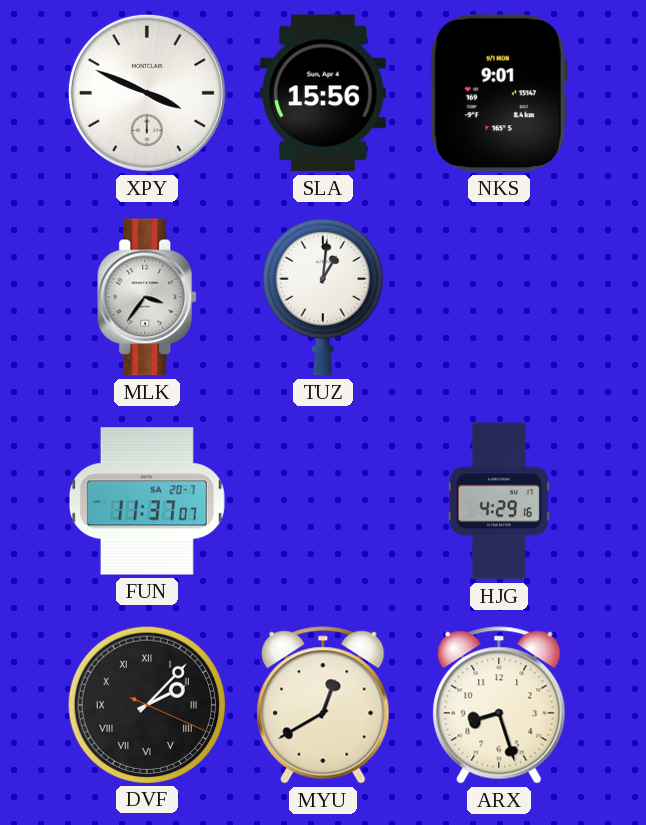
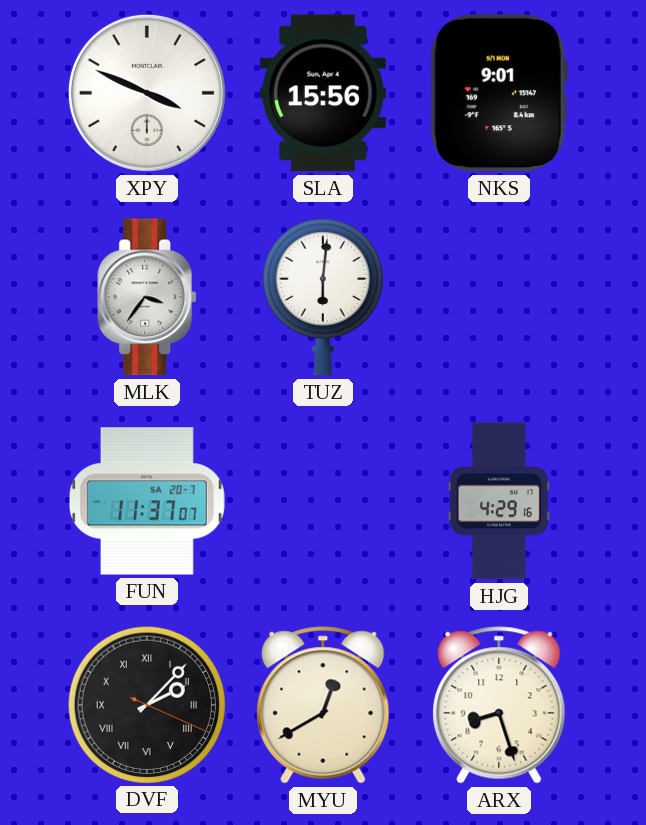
TUZ: 1:01 -> 6:01
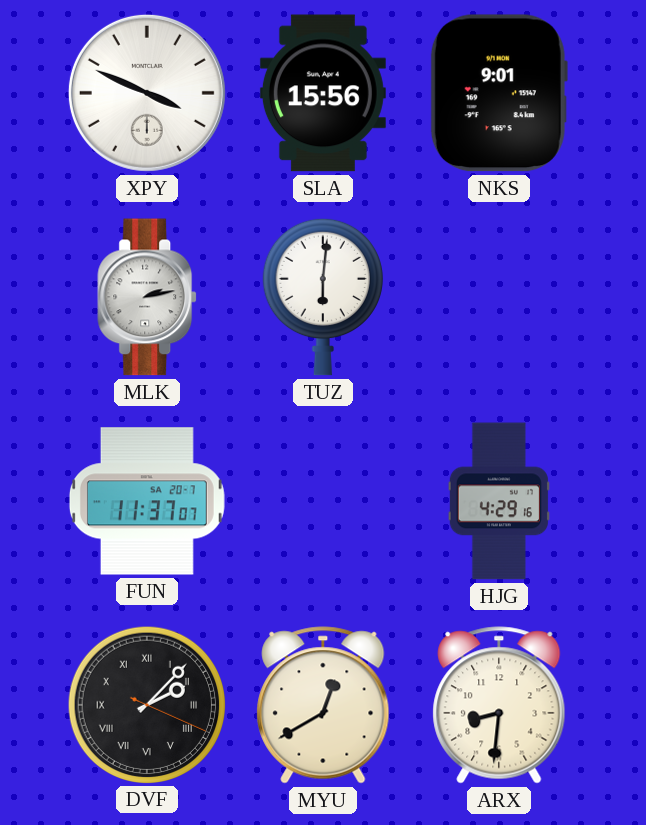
MLK: 3:36 -> 2:13
ARX: 8:27 -> 8:31
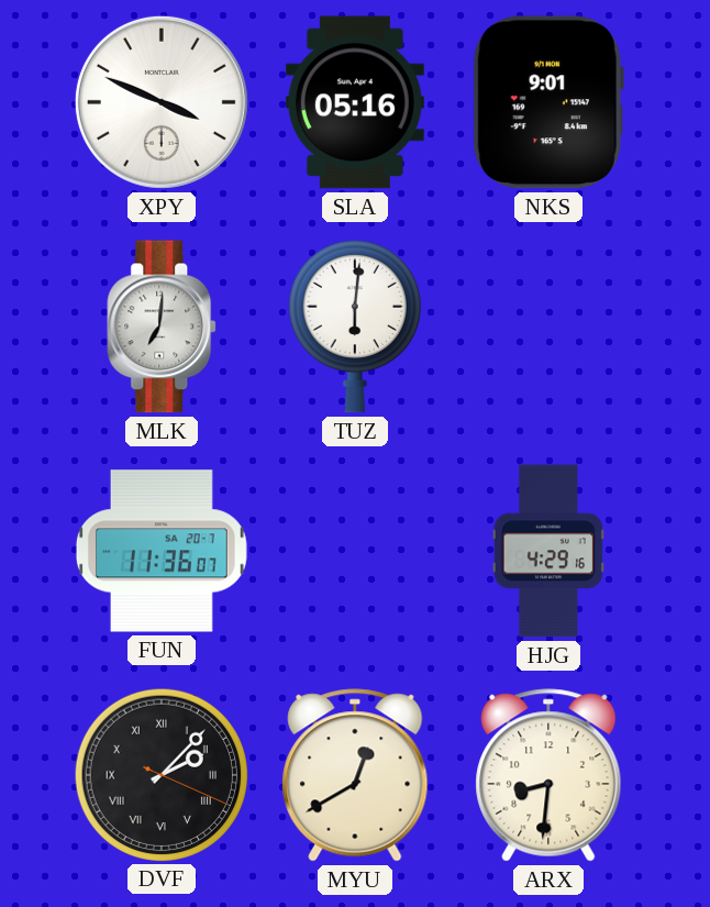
SLA: 15:56 -> 05:16
MLK: 2:13 -> 7:01
FUN: 11:37 -> 11:36
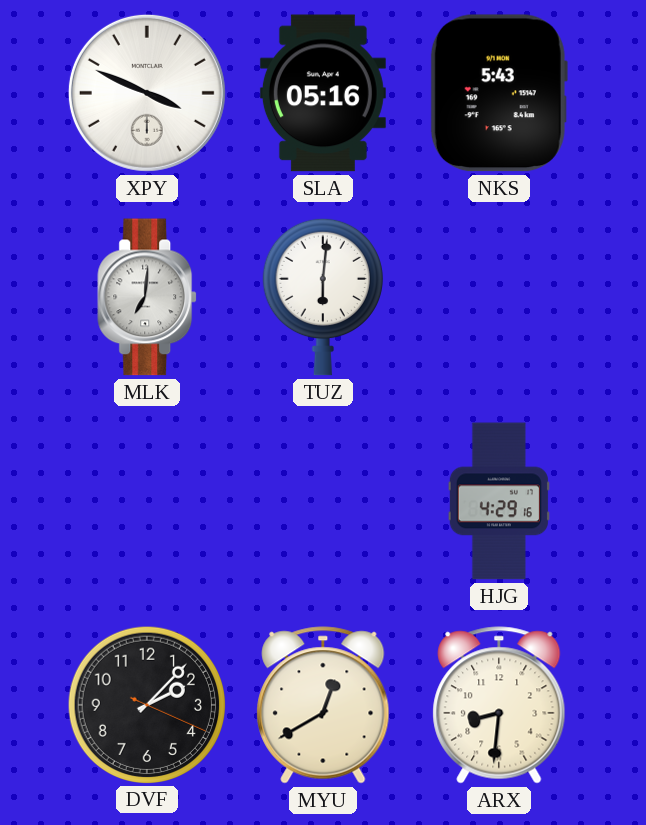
NKS: 9:01 -> 5:43
FUN: 11:36 -> none
DVF numerals: Roman -> Arabic
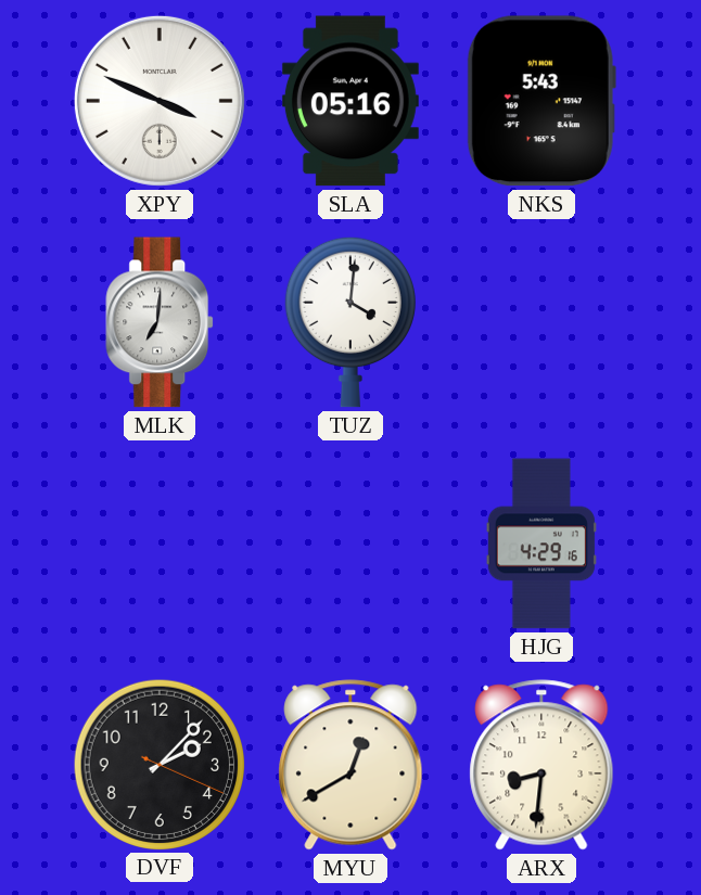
TUZ: 6:01 -> 4:01
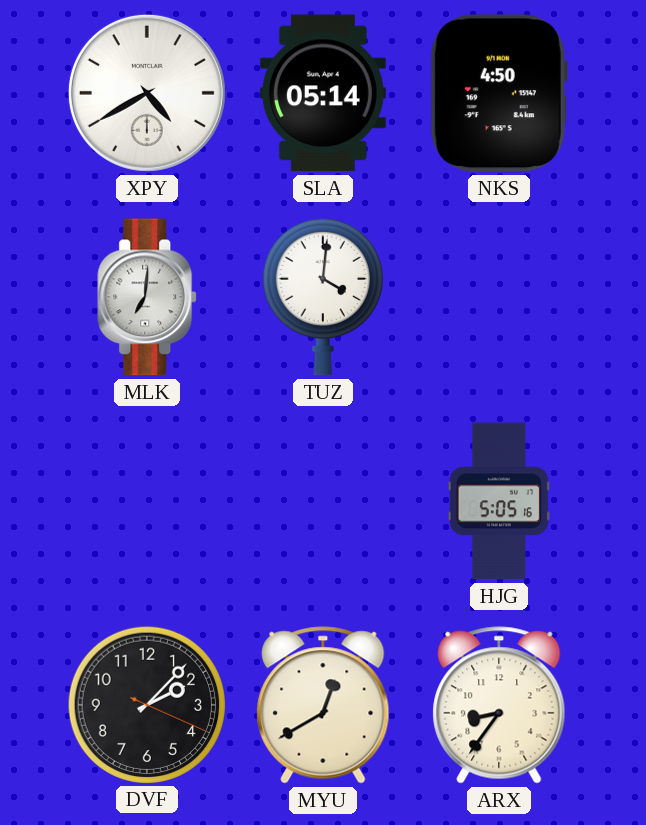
XPY: 3:49 -> 4:40
SLA: 05:16 -> 05:14
NKS: 5:43 -> 4:50
HJG: 4:29 -> 5:05
ARX: 8:31 -> 8:36
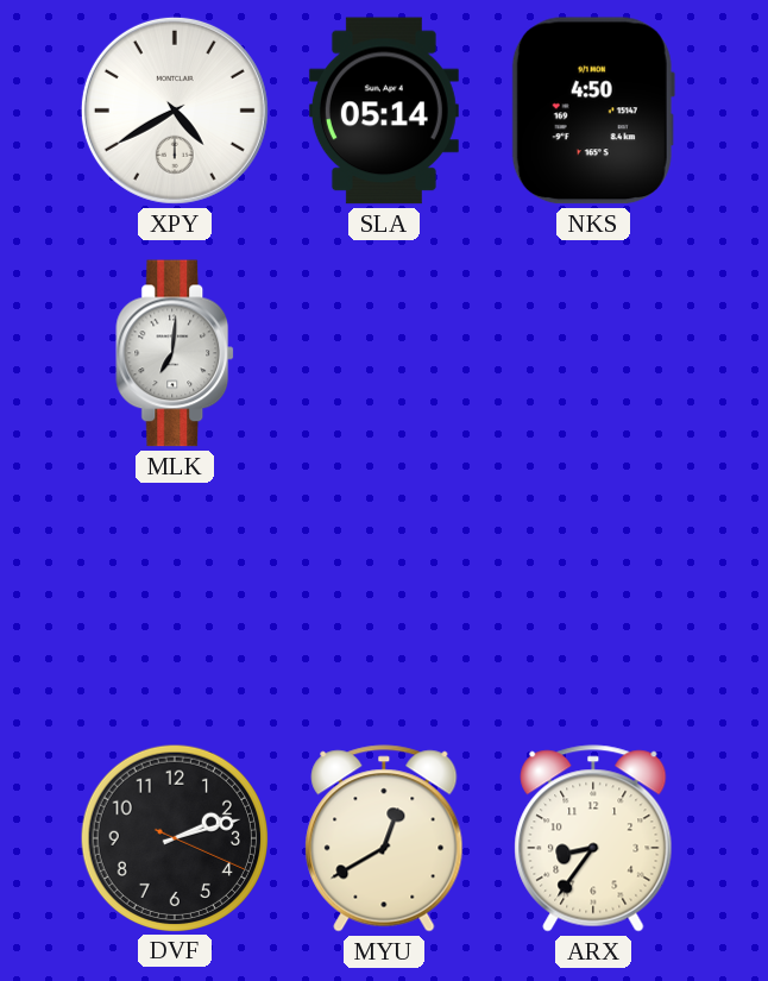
TUZ: 4:01 -> none
HJG: 5:05 -> none
DVF: 2:07 -> 2:12
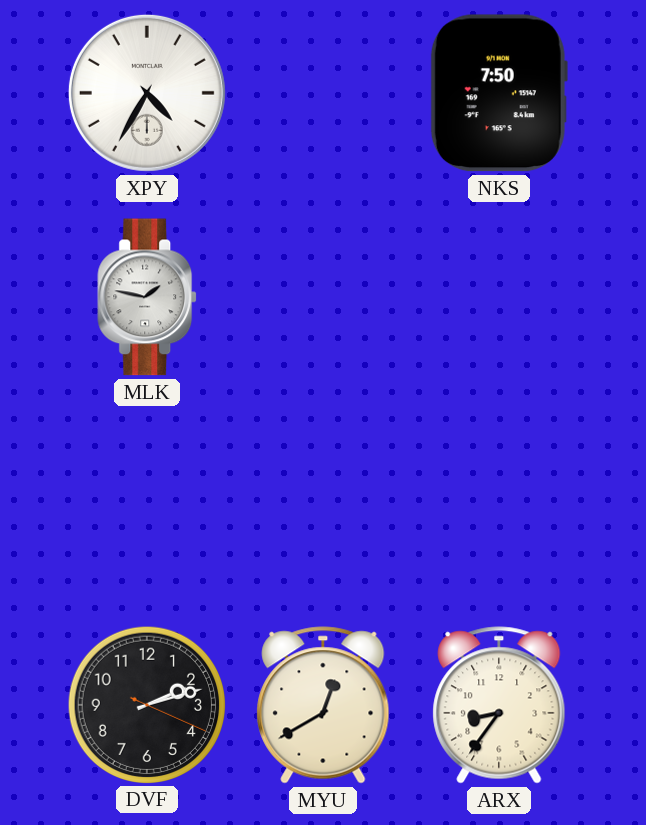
XPY: 4:40 -> 4:35
SLA: 05:14 -> none
NKS: 4:50 -> 7:50
MLK: 7:01 -> 1:47
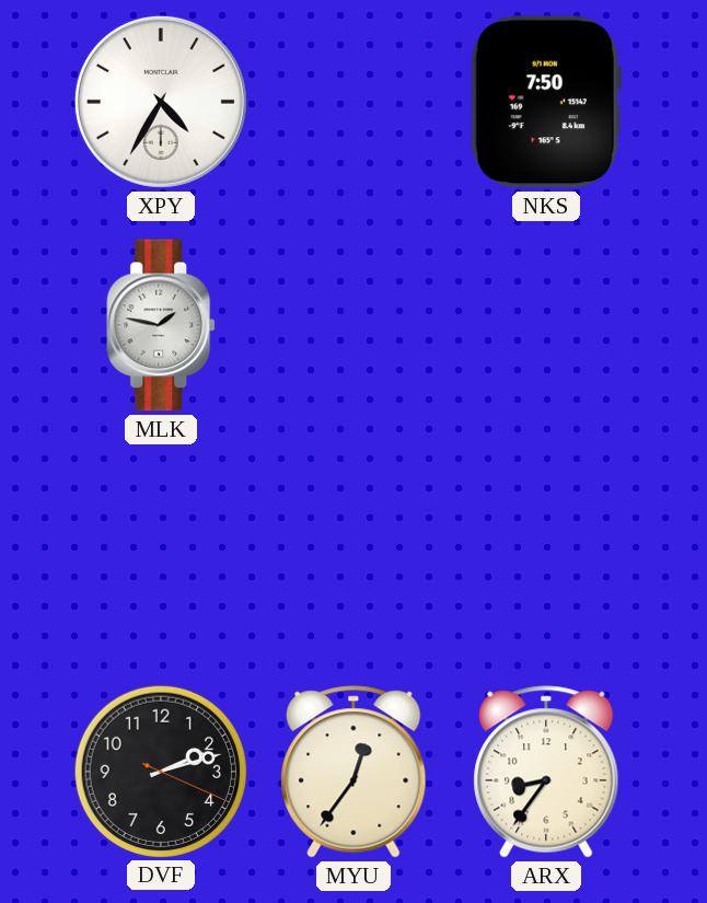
MYU: 12:40 -> 12:36
